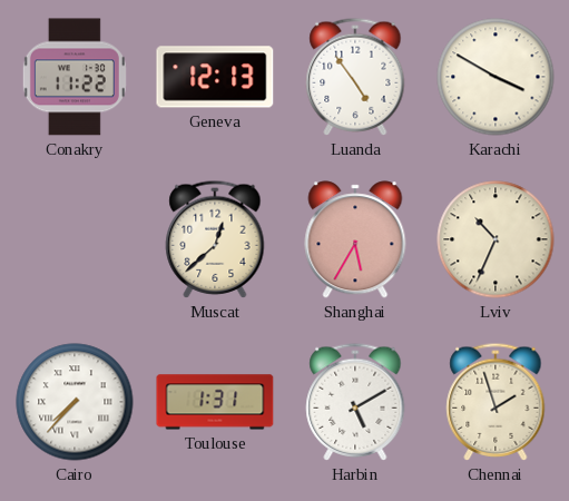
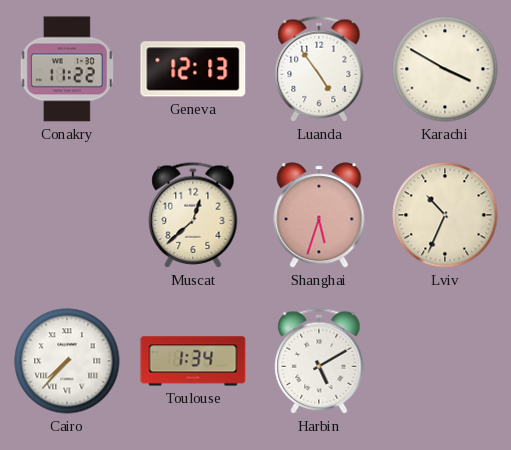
Shanghai: 5:35 -> 5:33
Toulouse: 1:31 -> 1:34
Chennai: 1:57 -> none
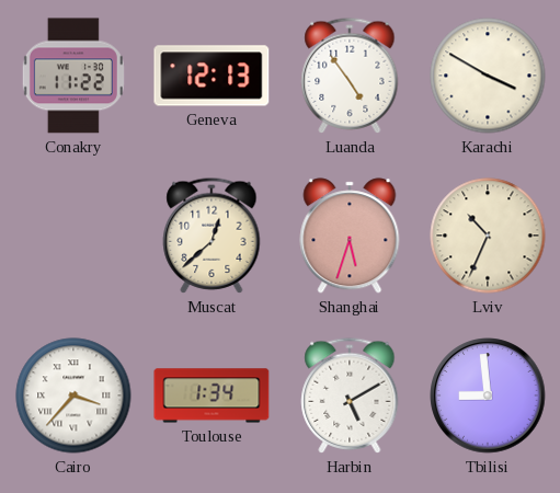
Cairo: 7:37 -> 3:37
Tbilisi: none -> 8:59
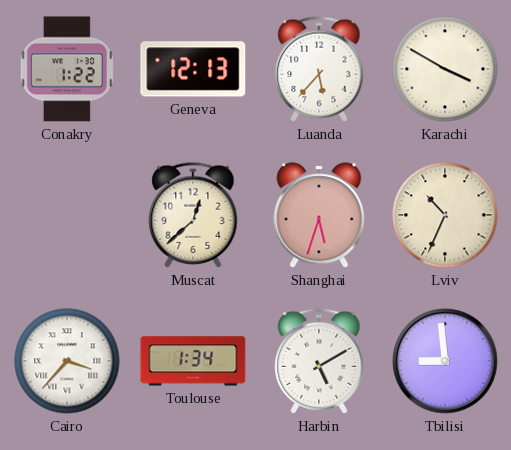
Conakry: 11:22 -> 1:22
Luanda: 4:54 -> 5:37
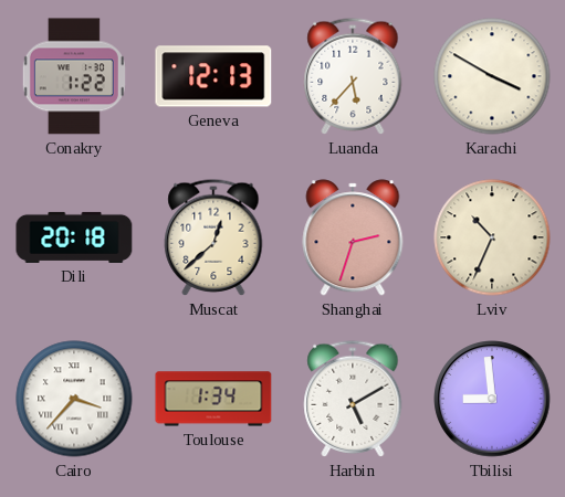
Dili: none -> 20:18
Shanghai: 5:33 -> 2:33
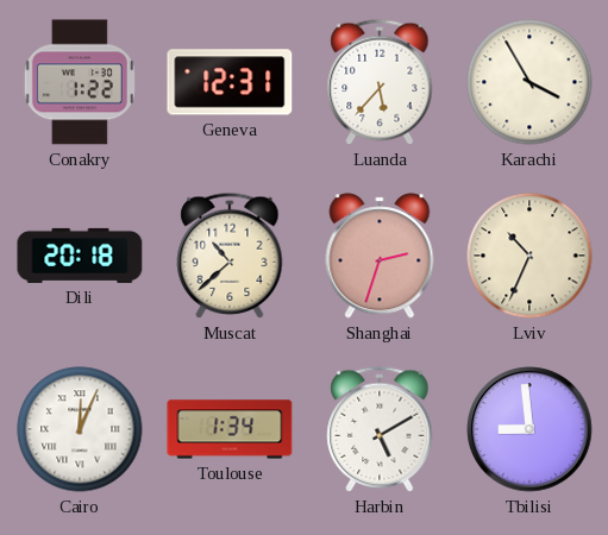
Geneva: 12:13 -> 12:31
Karachi: 3:50 -> 3:55
Muscat: 12:38 -> 10:38
Cairo: 3:37 -> 12:04
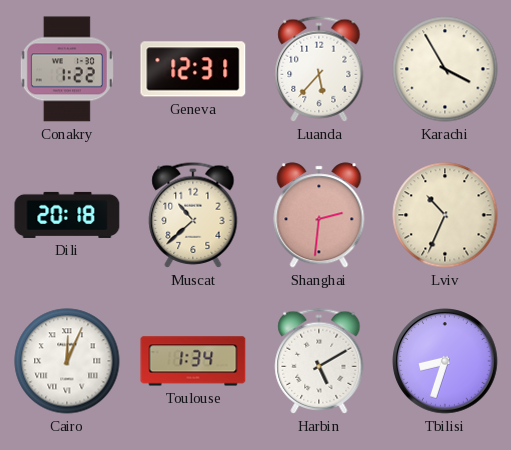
Shanghai: 2:33 -> 2:31
Tbilisi: 8:59 -> 8:33
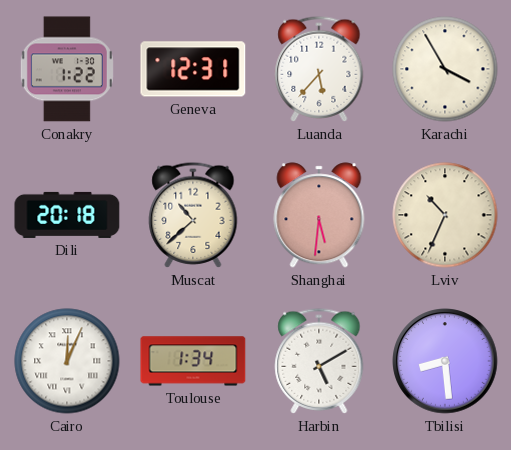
Shanghai: 2:31 -> 5:31
Tbilisi: 8:33 -> 8:29
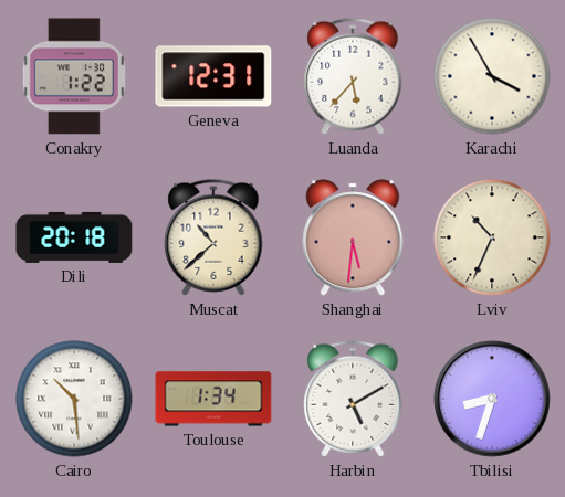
Cairo: 12:04 -> 10:29
Tbilisi: 8:29 -> 8:33
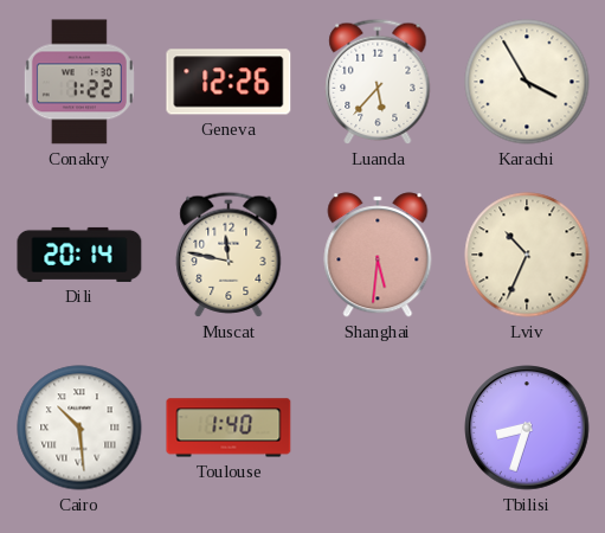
Geneva: 12:31 -> 12:26
Dili: 20:18 -> 20:14
Muscat: 10:38 -> 11:47
Toulouse: 1:34 -> 1:40
Harbin: 5:10 -> none
